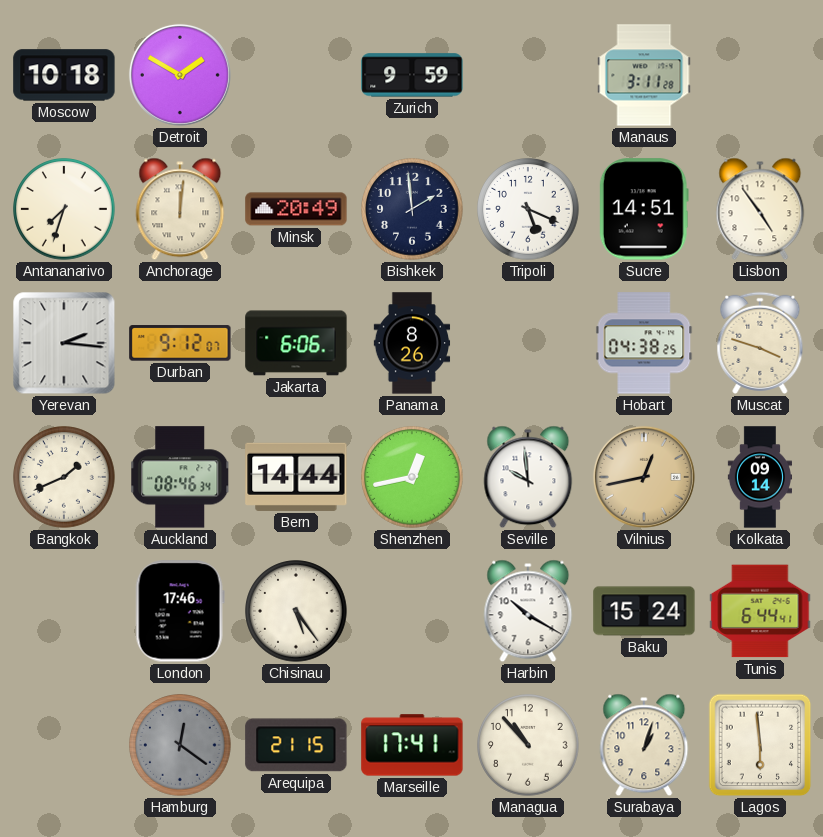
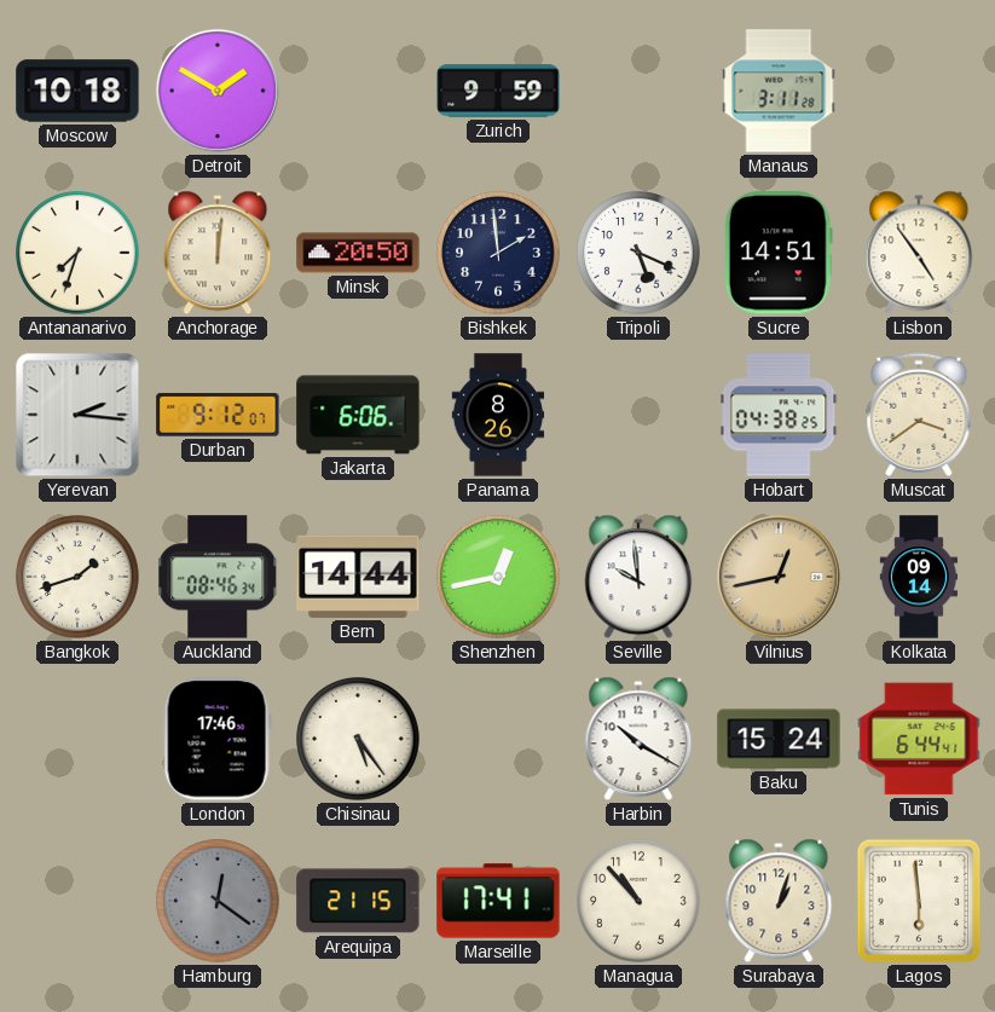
Minsk: 20:49 -> 20:50
Muscat: 3:48 -> 3:39
Bangkok: 1:41 -> 1:42
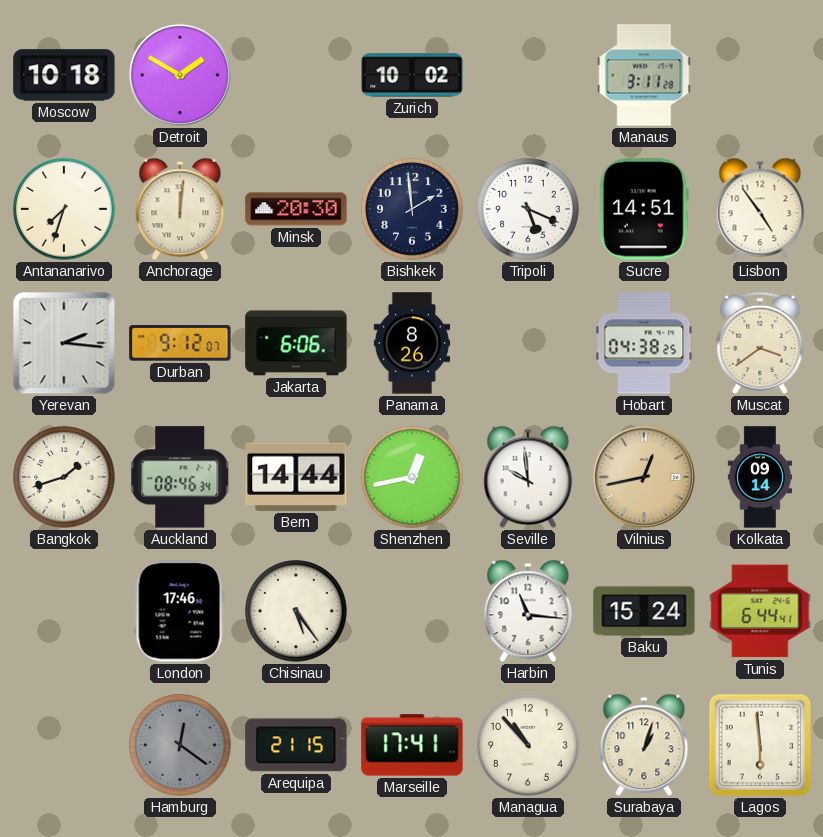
Zurich: 9:59 -> 10:02
Minsk: 20:50 -> 20:30
Harbin: 10:20 -> 11:16
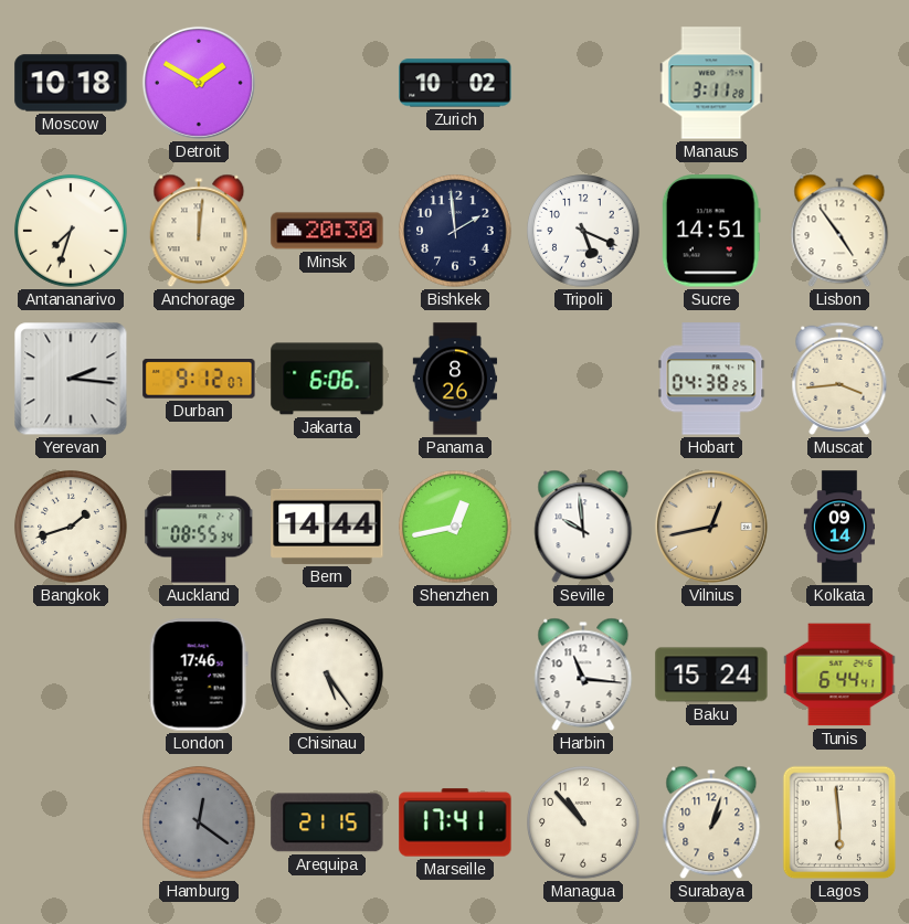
Muscat: 3:39 -> 3:44
Auckland: 08:46 -> 08:55
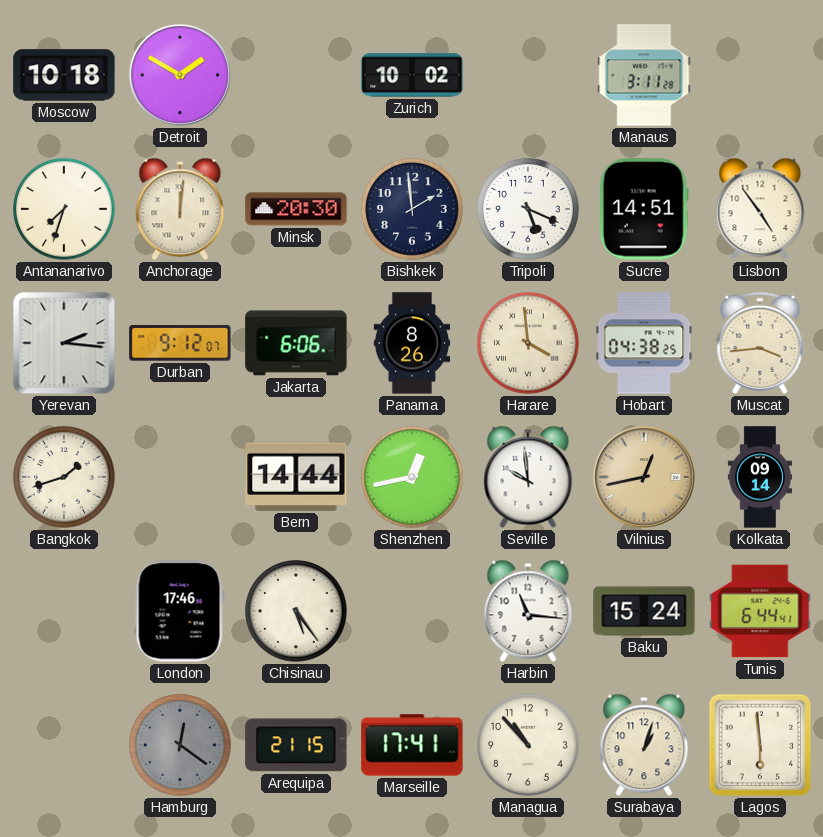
Harare: none -> 3:59
Auckland: 08:55 -> none
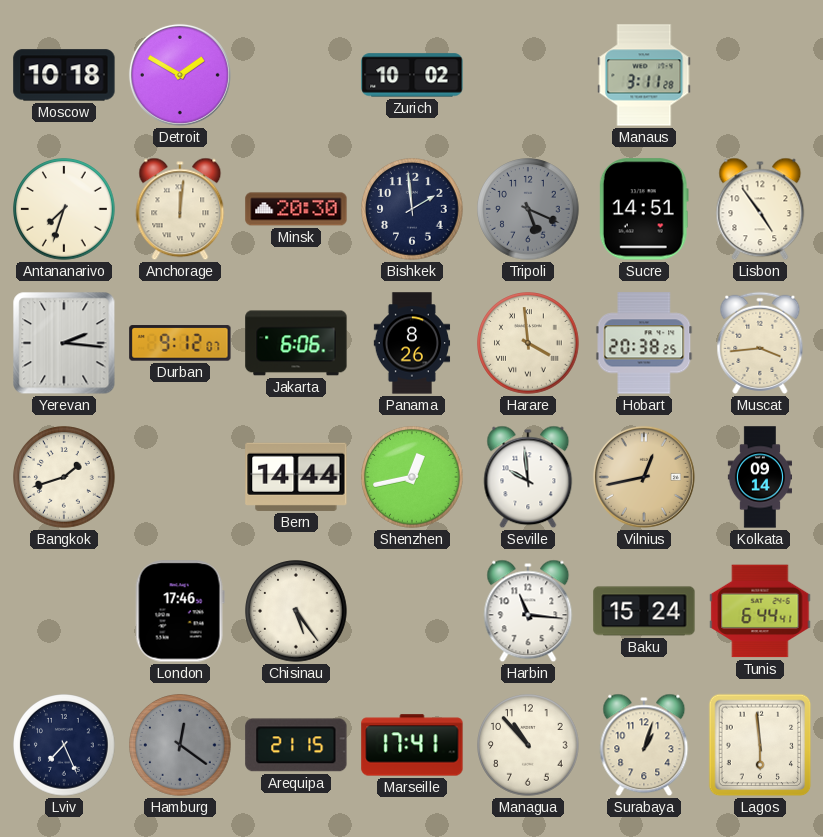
Tripoli dial: white -> grey
Hobart: 04:38 -> 20:38
Lviv: none -> 7:26
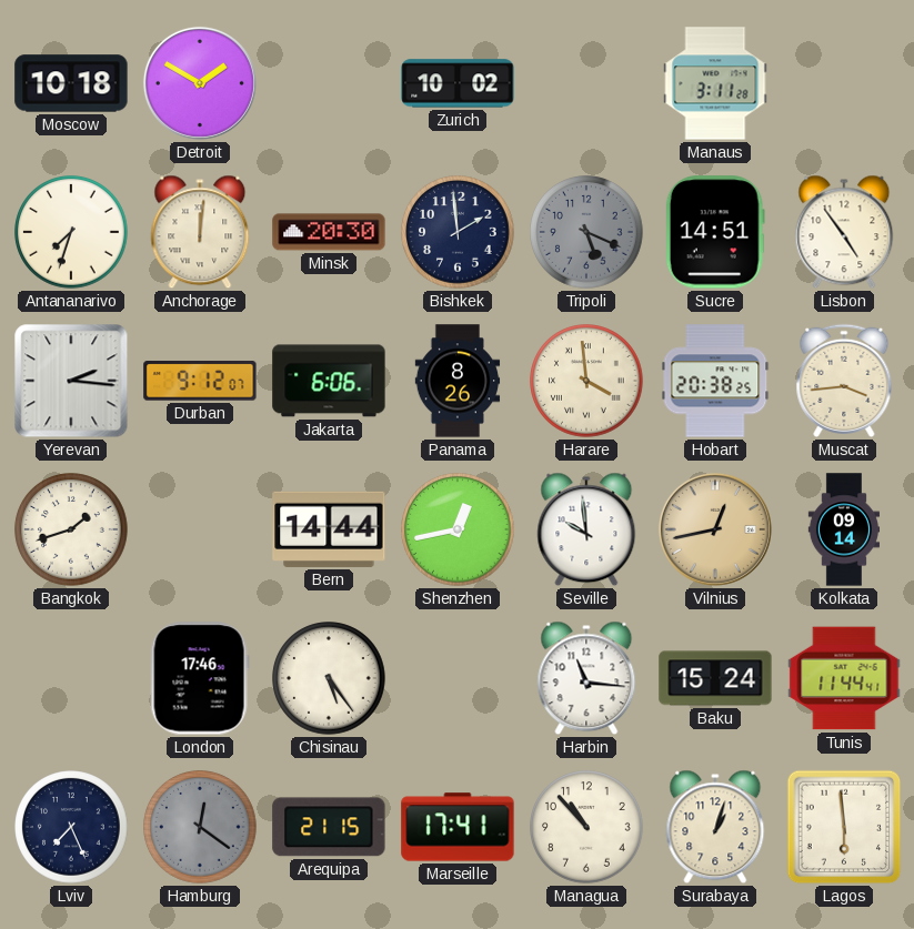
Tunis: 6:44 -> 11:44
